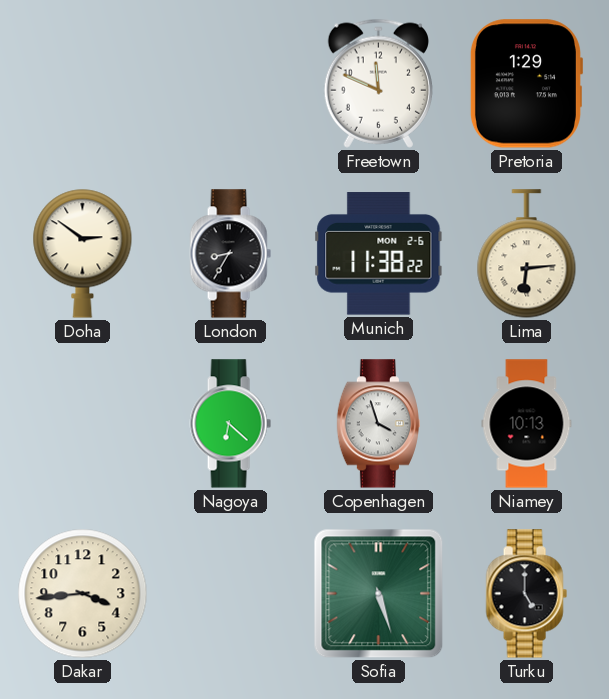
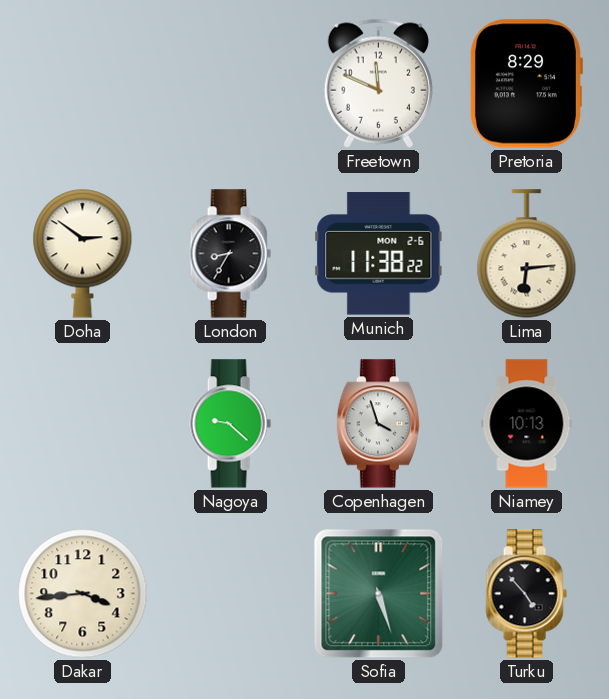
Pretoria: 1:29 -> 8:29
Nagoya: 6:22 -> 9:22
Turku: 5:00 -> 4:53
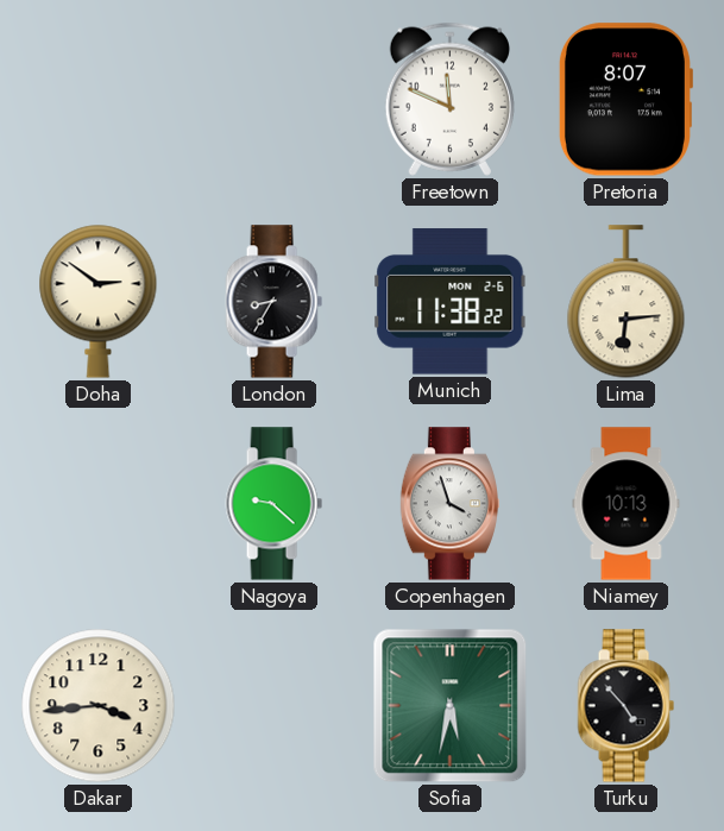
Pretoria: 8:29 -> 8:07
Sofia: 5:27 -> 5:32
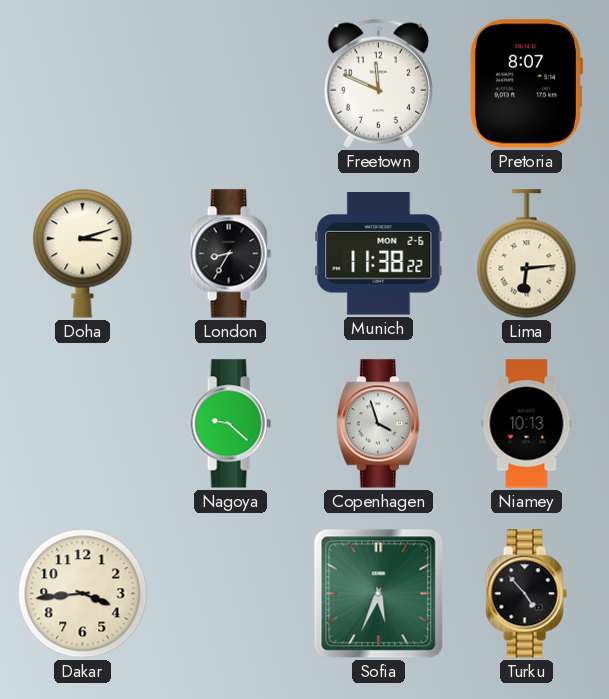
Doha: 2:51 -> 3:12
Sofia: 5:32 -> 5:34
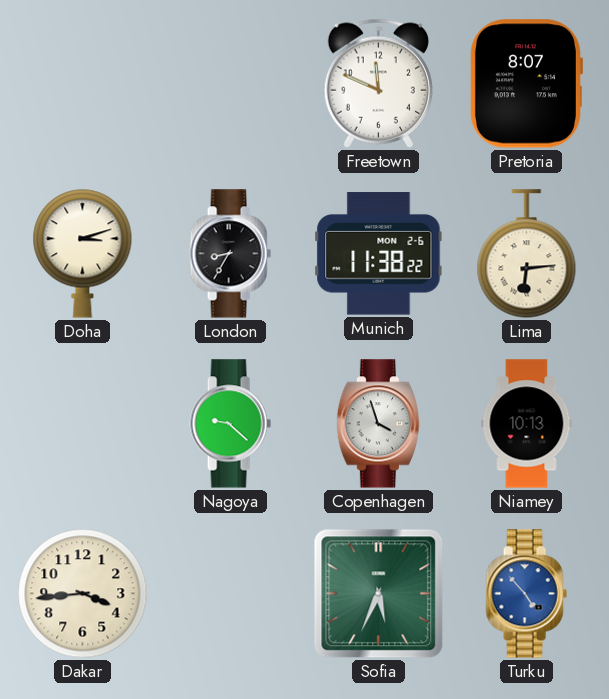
Turku dial: black -> blue
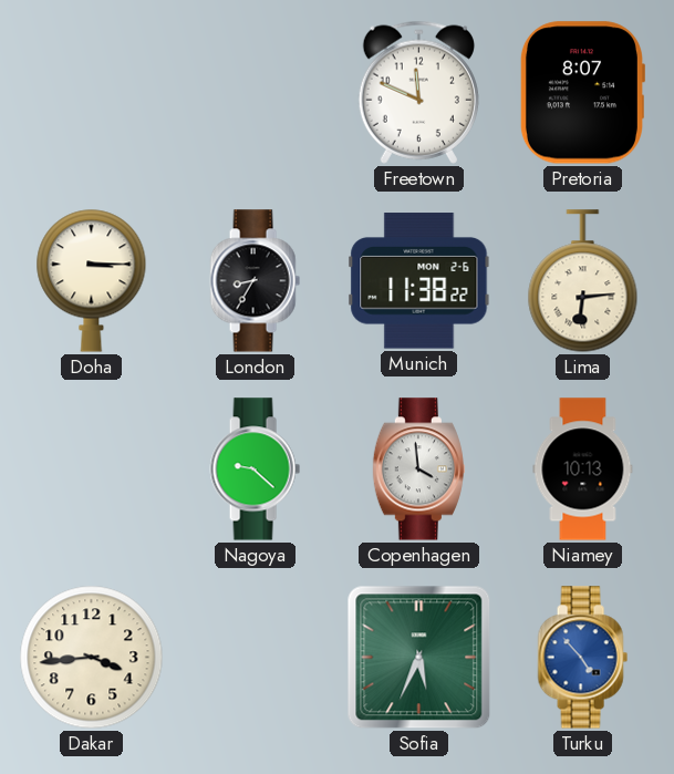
Doha: 3:12 -> 3:15
Copenhagen: 3:57 -> 3:59
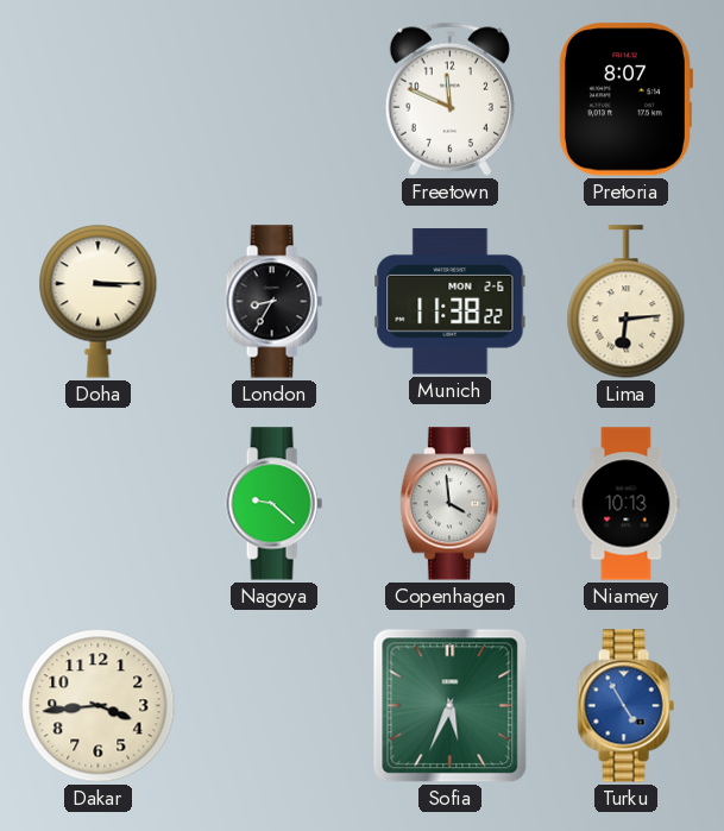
Turku: 4:53 -> 4:55
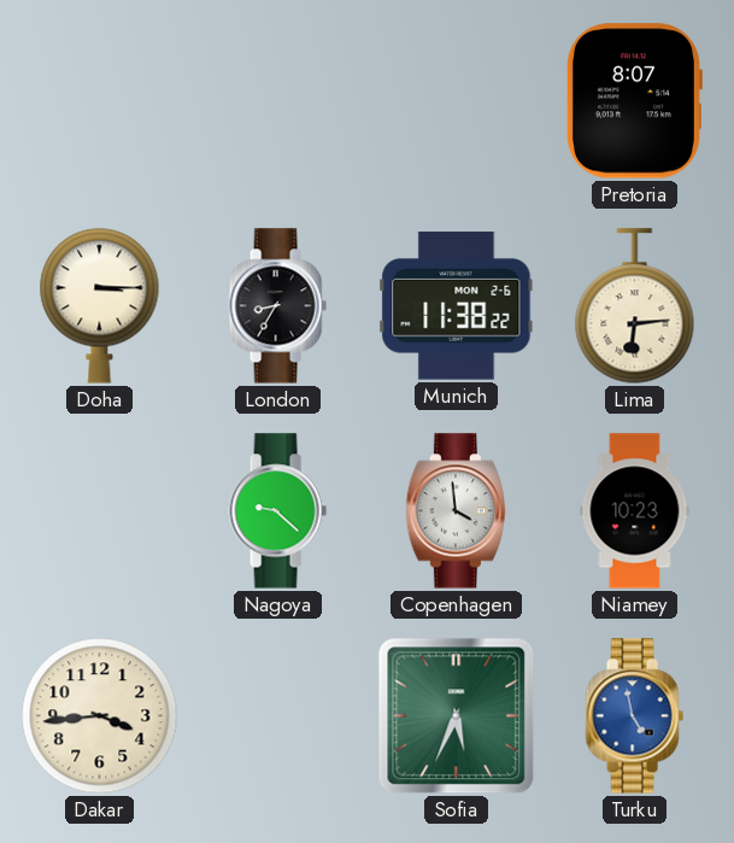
Freetown: 11:49 -> none
Niamey: 10:13 -> 10:23
Turku: 4:55 -> 4:58
